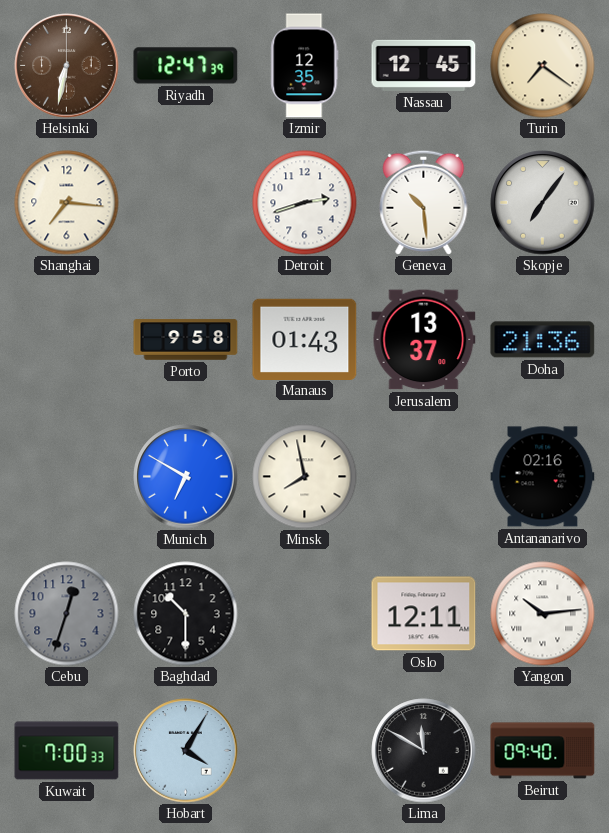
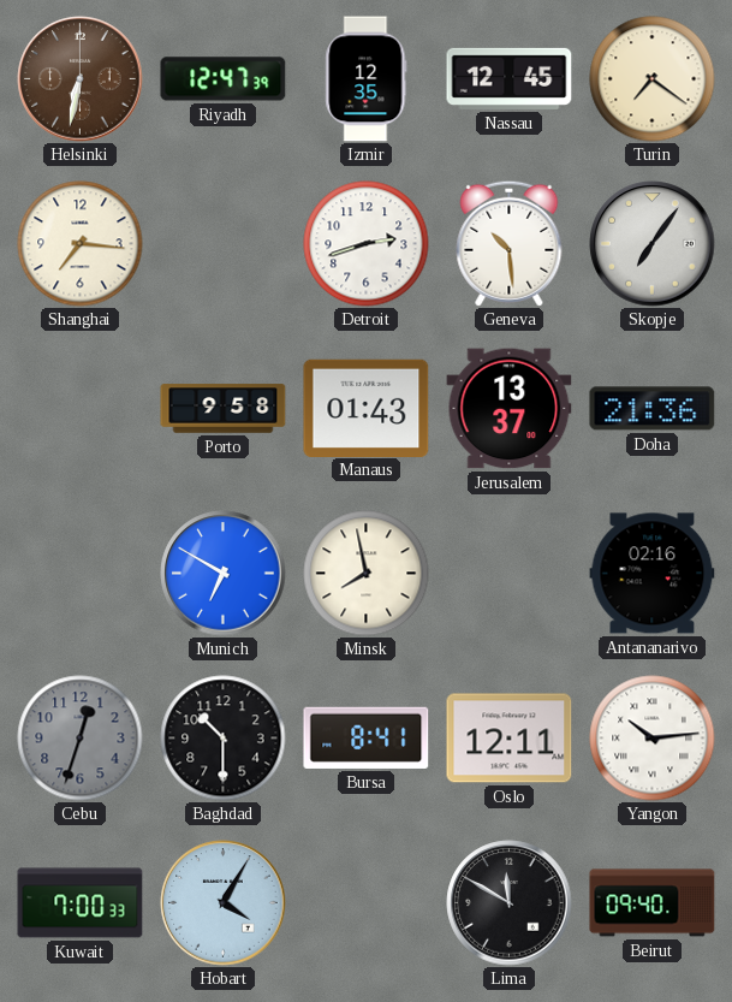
Bursa: none -> 8:41
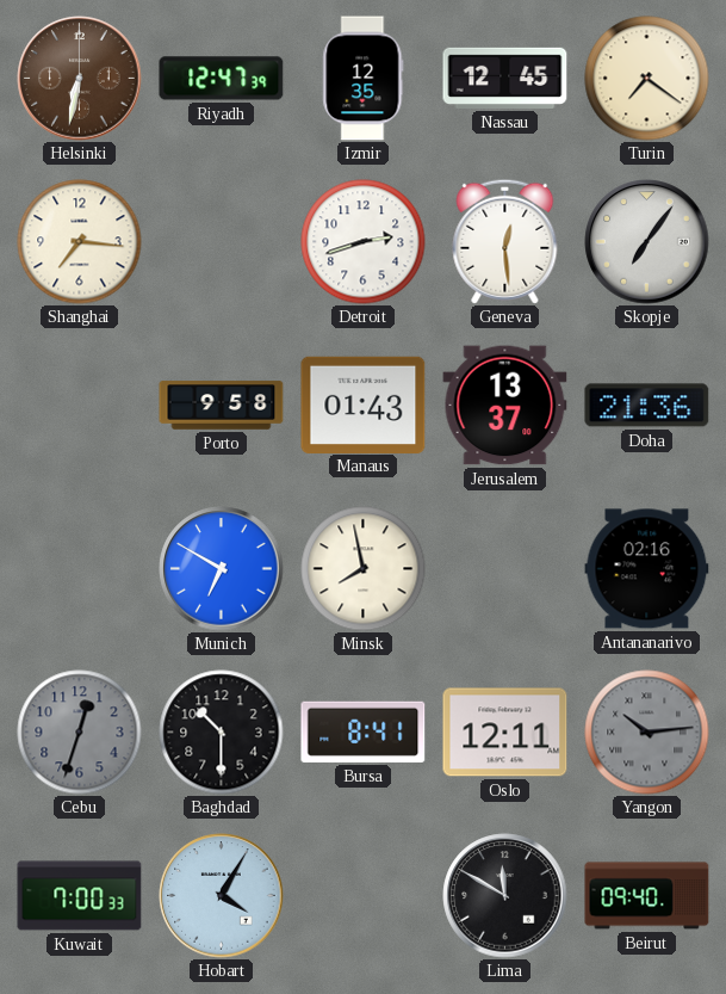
Geneva: 10:29 -> 12:29
Yangon dial: white -> grey
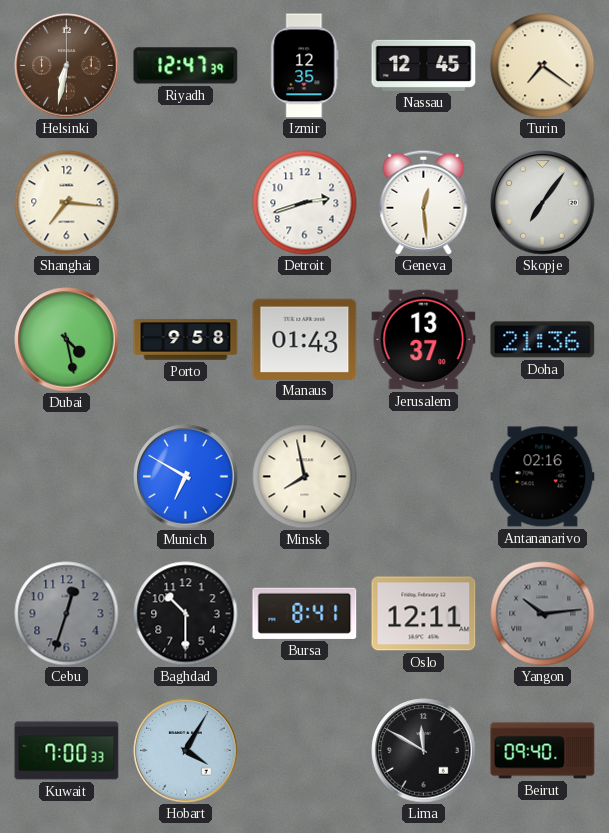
Dubai: none -> 4:28
